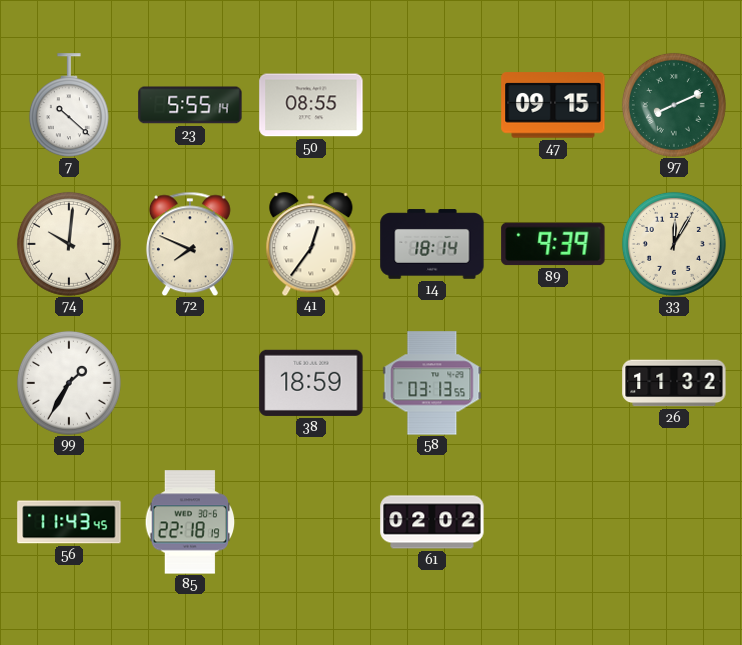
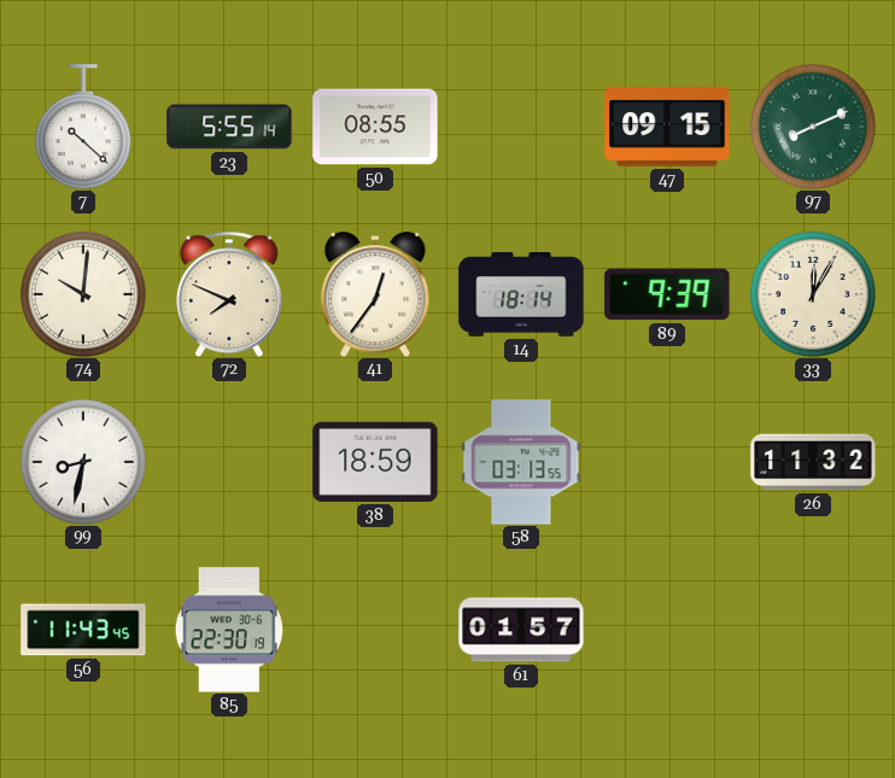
99: 1:35 -> 8:32
85: 22:18 -> 22:30
61: 02:02 -> 01:57
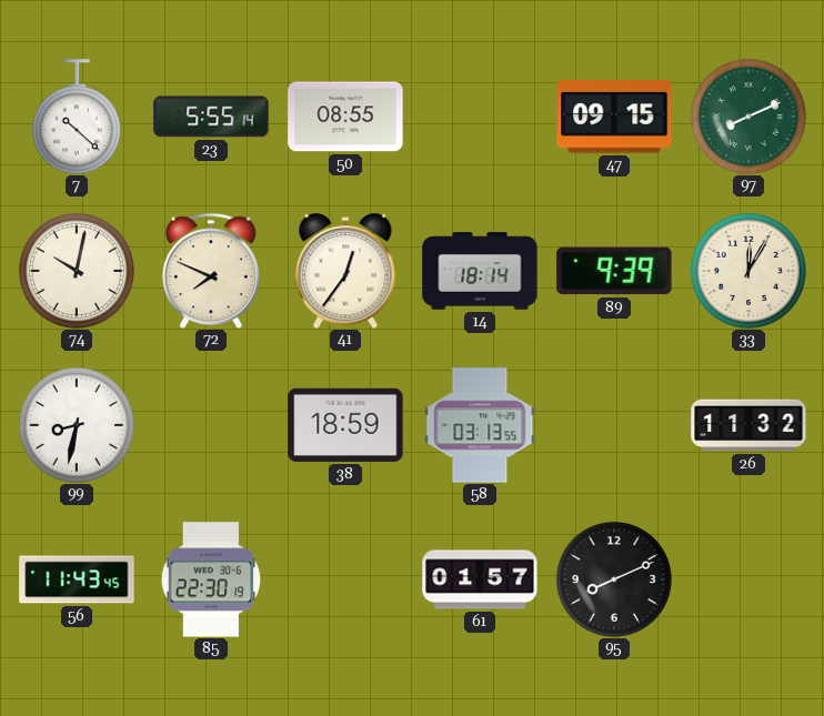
74: 10:01 -> 10:02
95: none -> 8:11
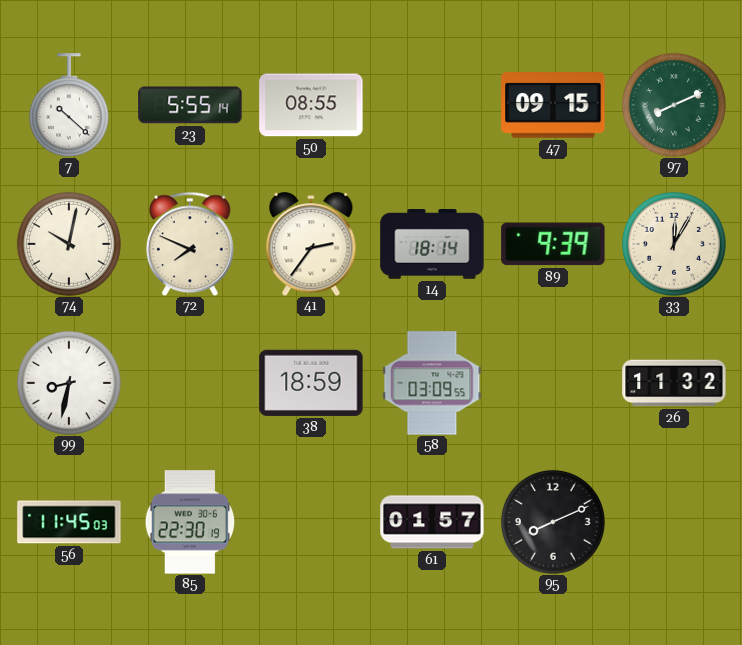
41: 12:36 -> 2:36
58: 03:13 -> 03:09
56: 11:43 -> 11:45
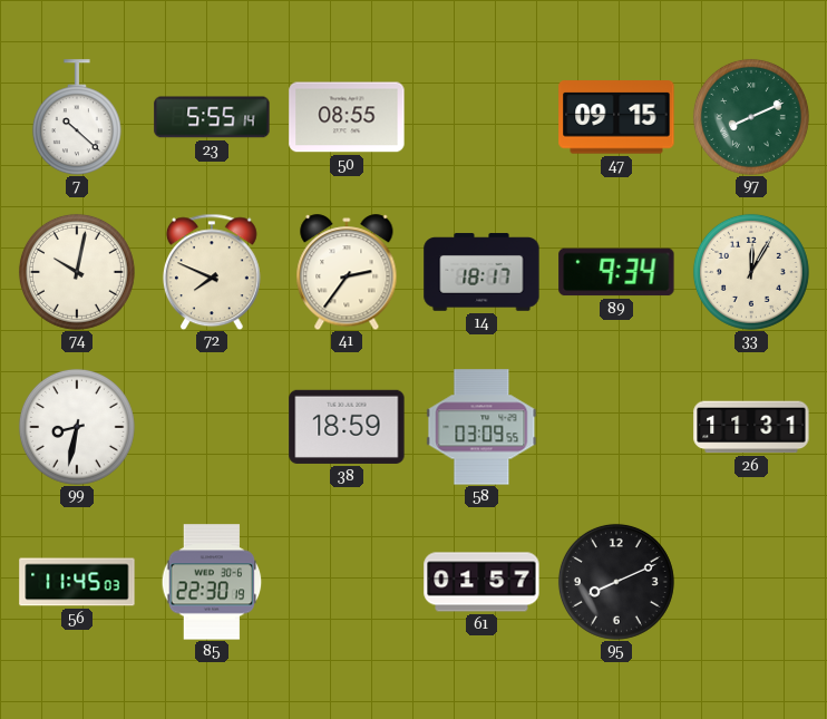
14: 18:14 -> 18:17
89: 9:39 -> 9:34
26: 11:32 -> 11:31
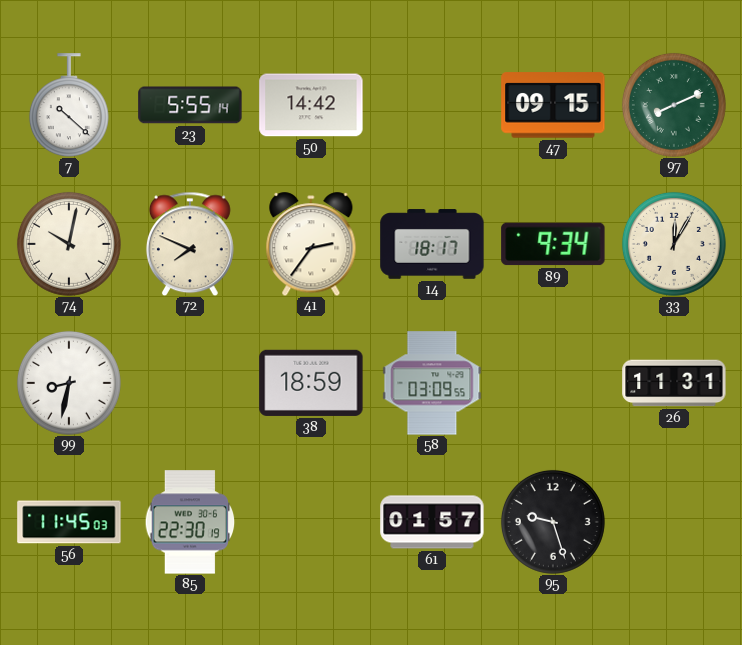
50: 08:55 -> 14:42
95: 8:11 -> 9:27
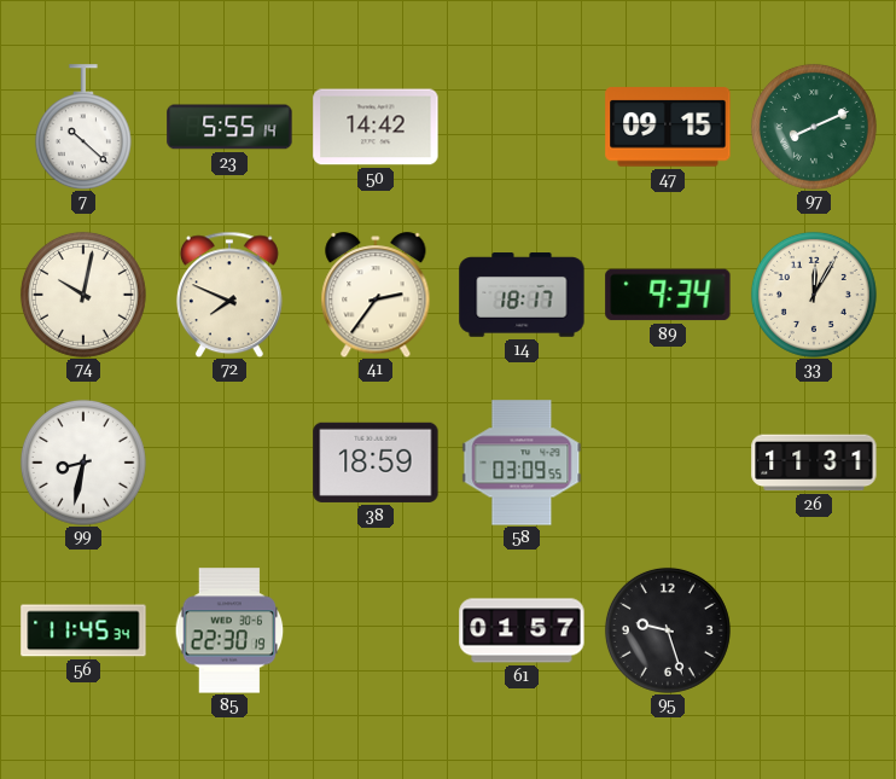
56: 11:45:03 -> 11:45:34
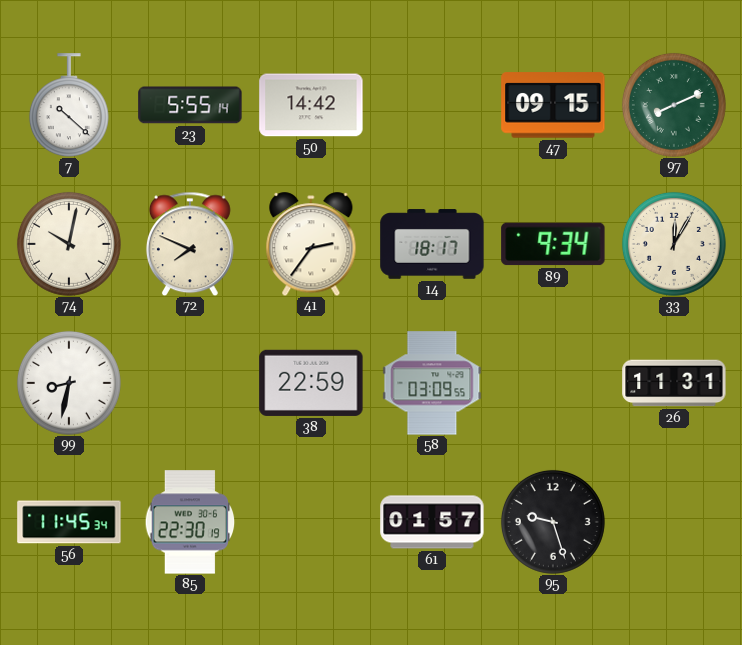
38: 18:59 -> 22:59
